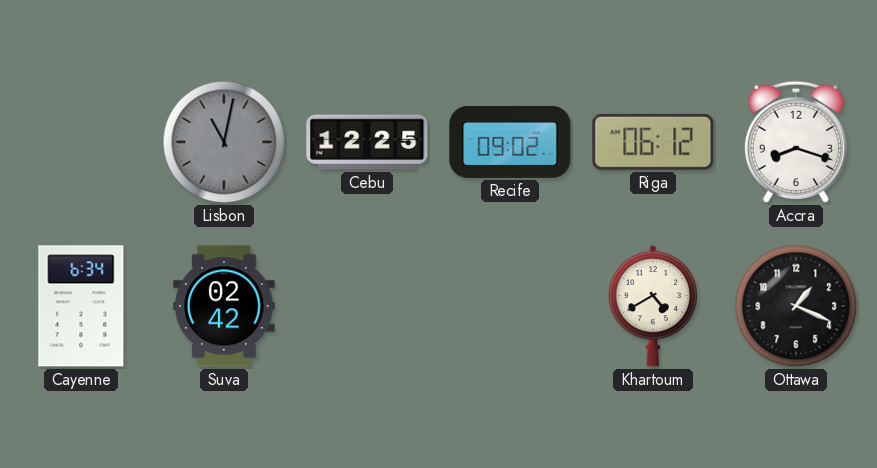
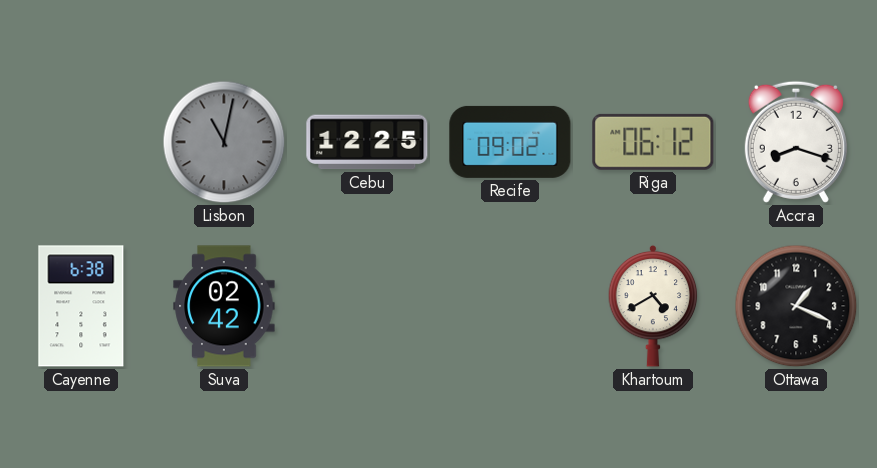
Cayenne: 6:34 -> 6:38
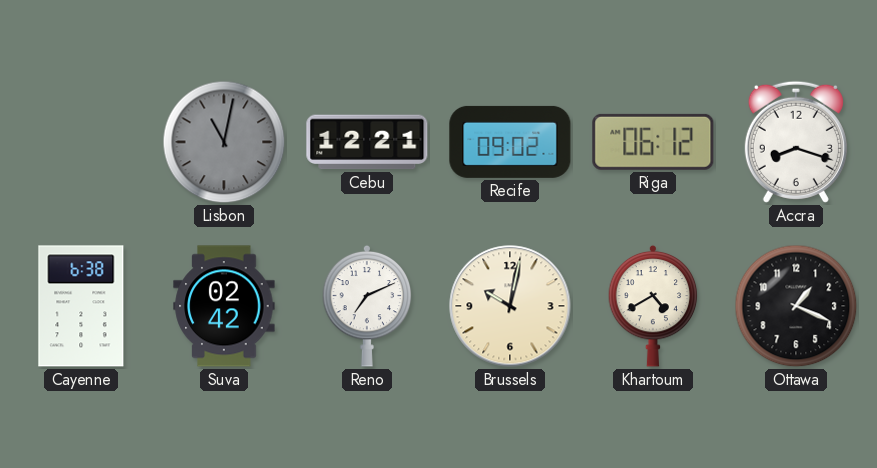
Cebu: 12:25 -> 12:21
Reno: none -> 7:11
Brussels: none -> 10:02
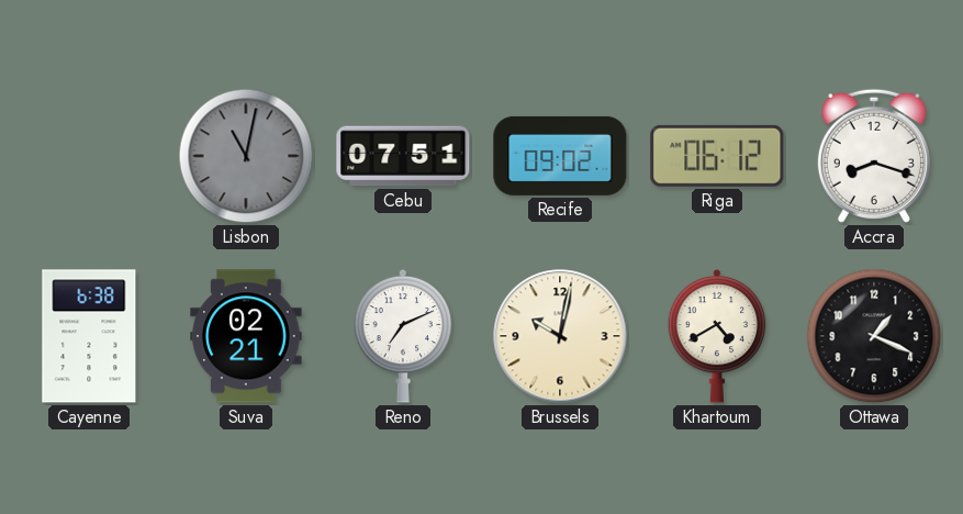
Cebu: 12:21 -> 07:51
Suva: 02:42 -> 02:21
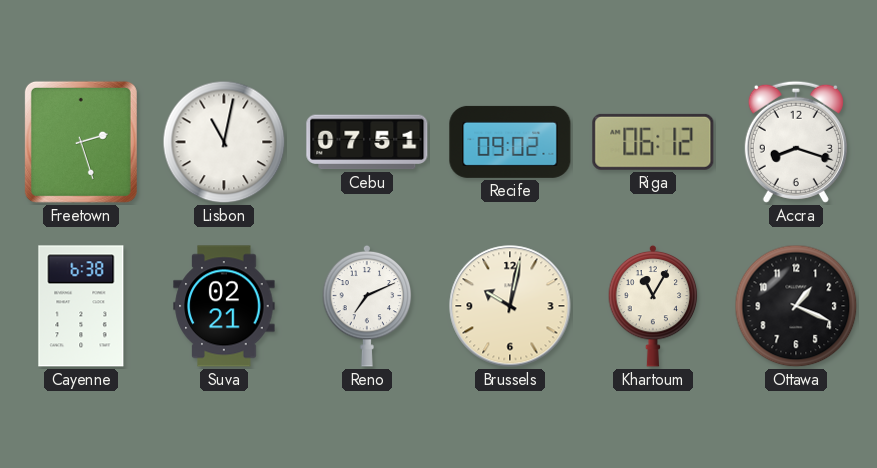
Freetown: none -> 2:27
Lisbon dial: grey -> white
Khartoum: 4:40 -> 11:05
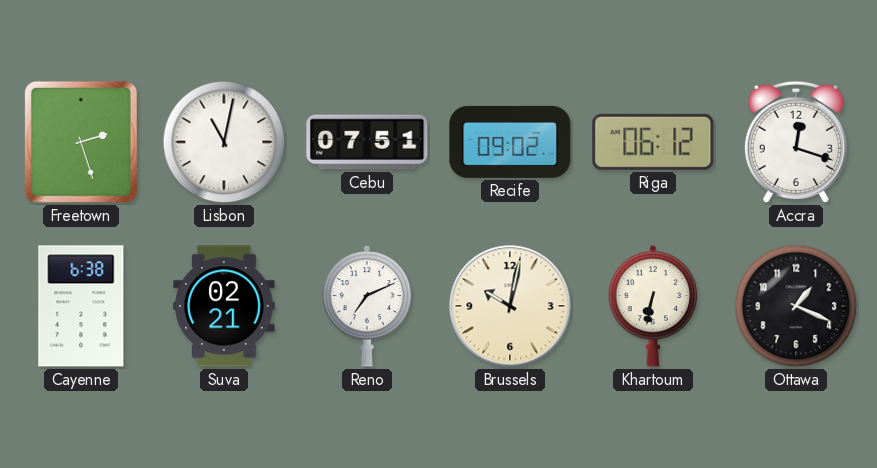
Accra: 8:18 -> 12:18
Khartoum: 11:05 -> 6:32
